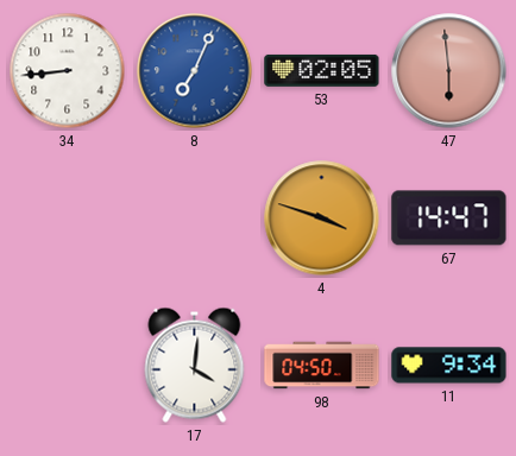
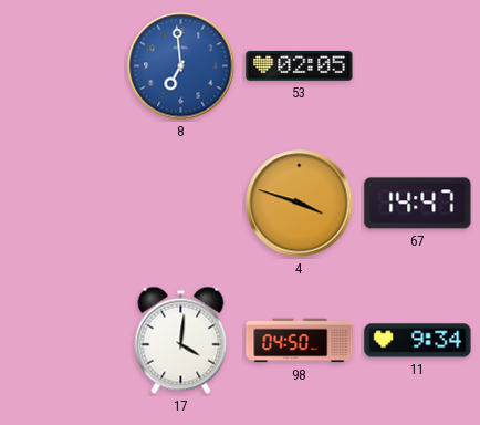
34: 8:44 -> none
8: 7:04 -> 6:59
47: 5:59 -> none
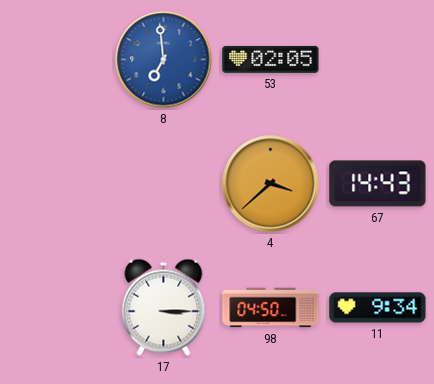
4: 3:48 -> 3:38
67: 14:47 -> 14:43
17: 4:01 -> 3:15
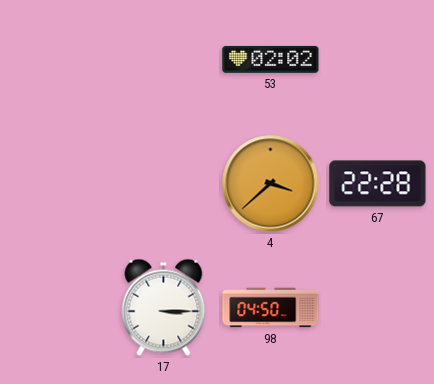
8: 6:59 -> none
53: 02:05 -> 02:02
67: 14:43 -> 22:28
11: 9:34 -> none
